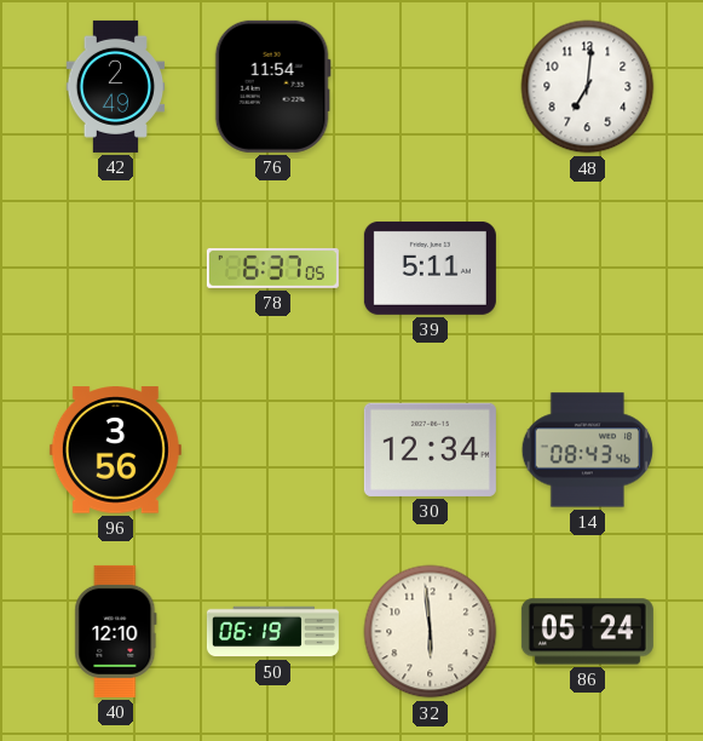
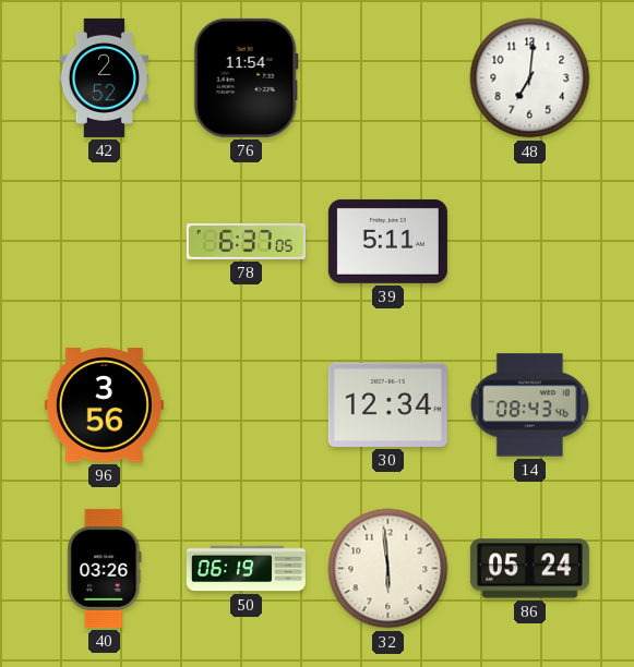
42: 2:49 -> 2:52
40: 12:10 -> 03:26
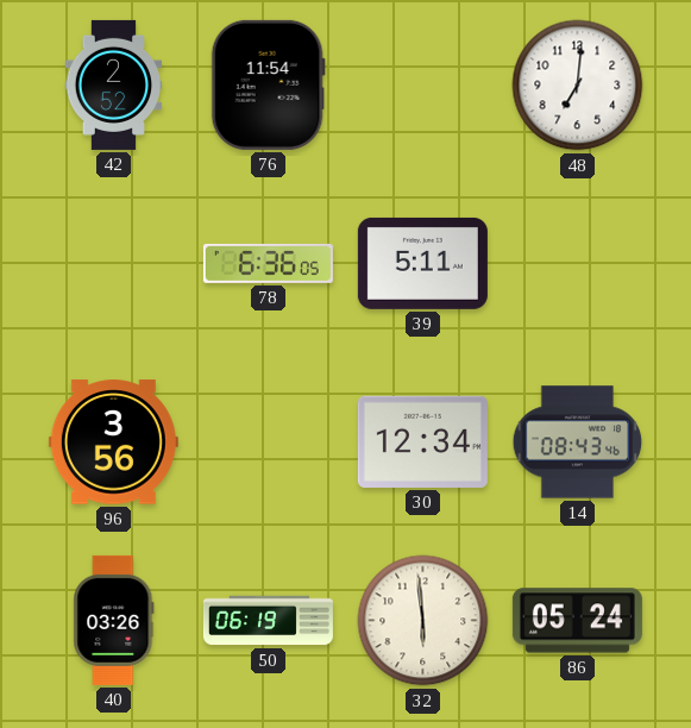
78: 6:37 -> 6:36
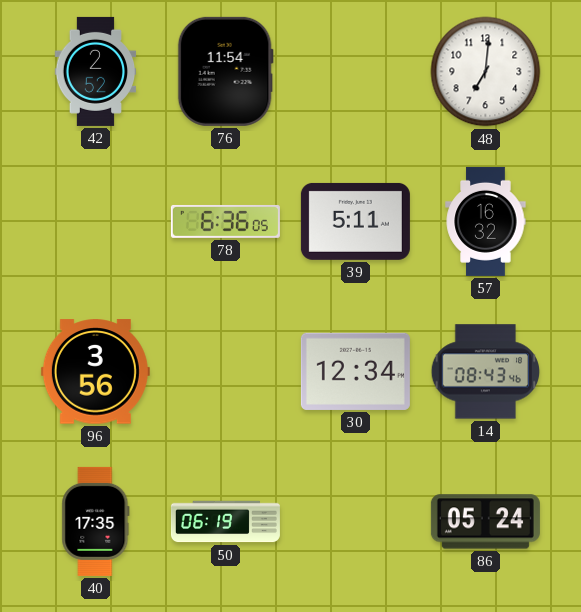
57: none -> 16:32
40: 03:26 -> 17:35
32: 5:59 -> none
